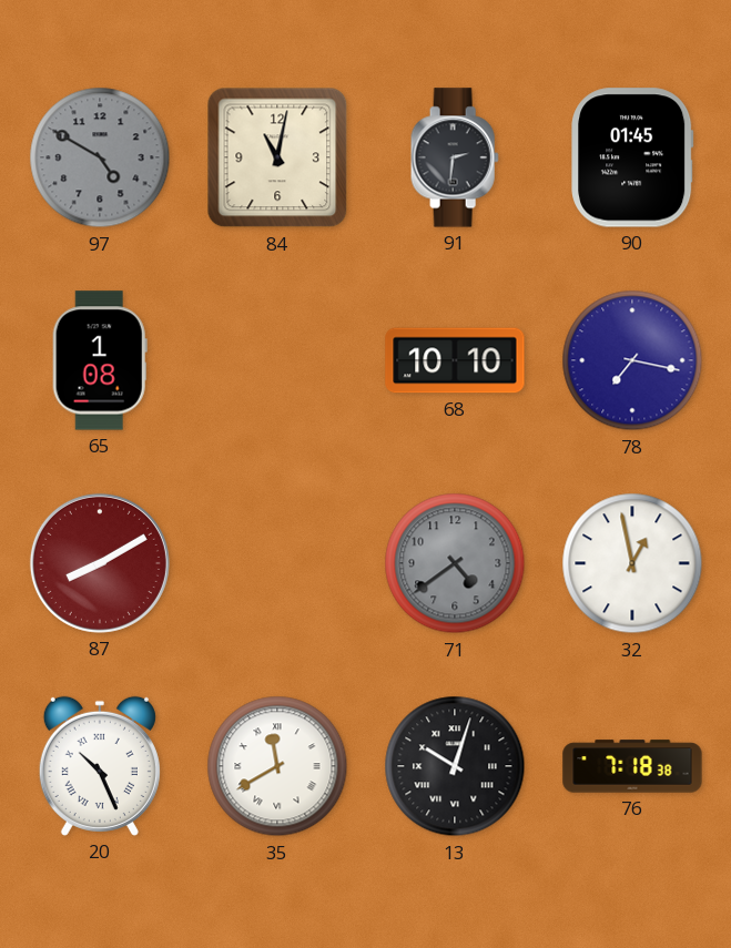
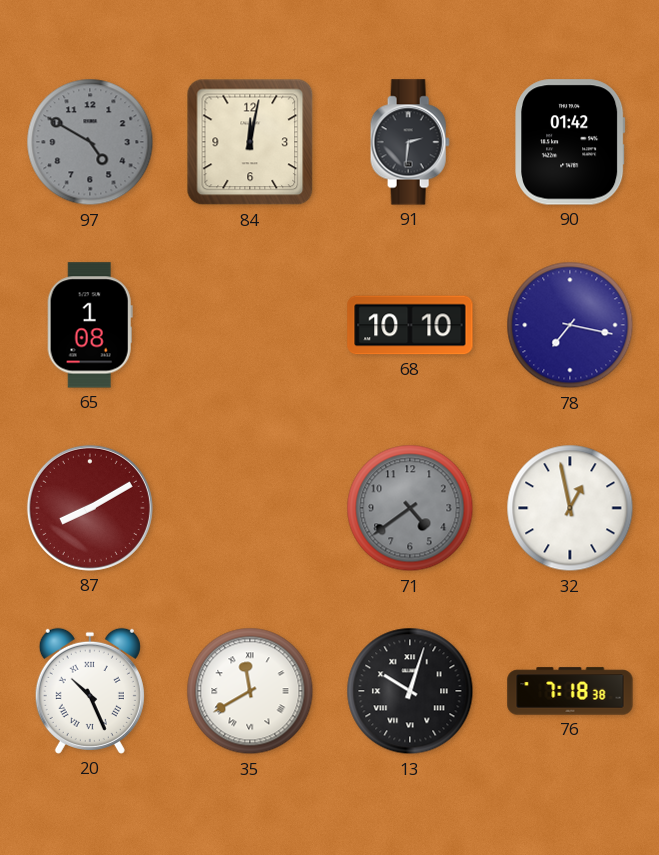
84: 11:02 -> 12:02
90: 01:45 -> 01:42
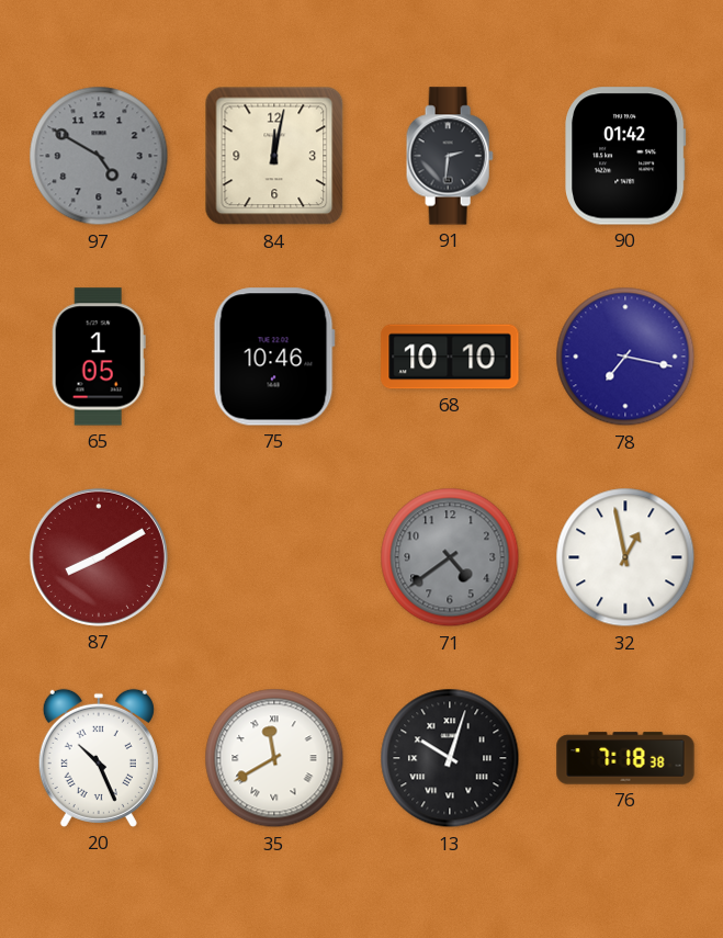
65: 1:08 -> 1:05
75: none -> 10:46
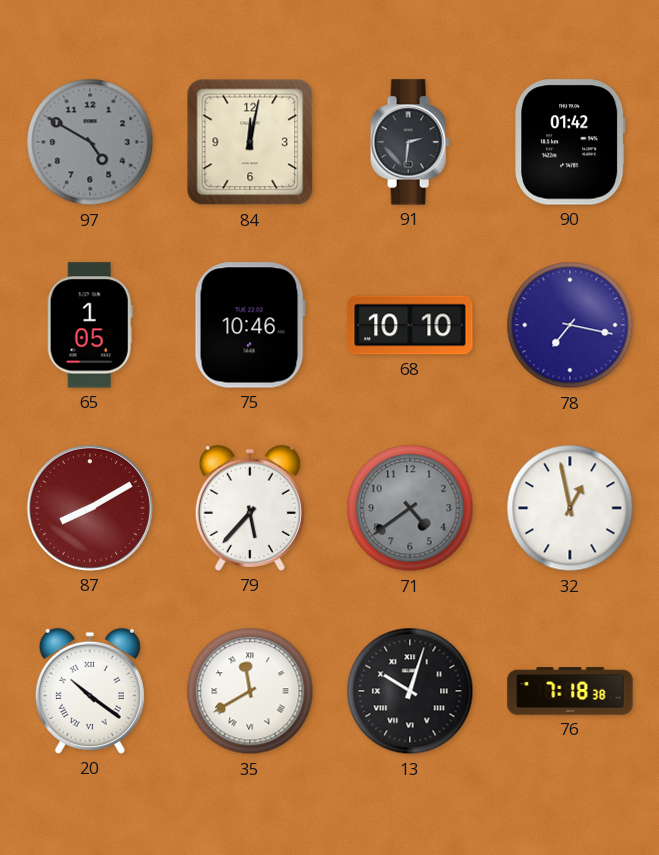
79: none -> 5:37
20: 10:26 -> 10:21
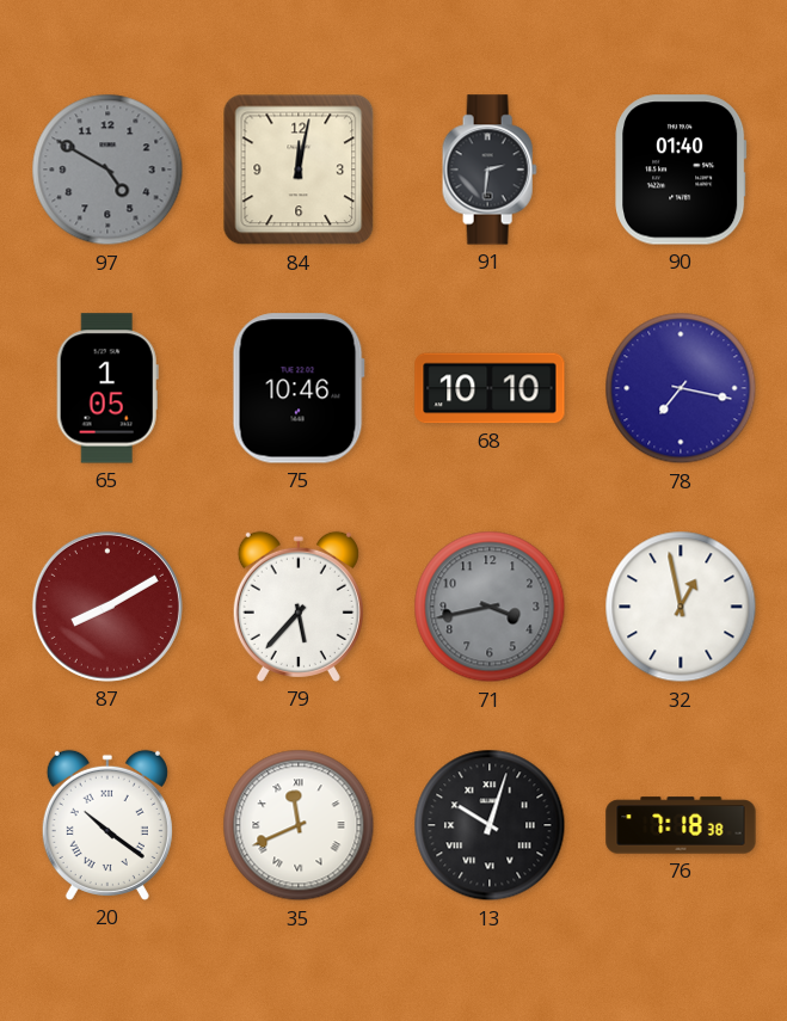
90: 01:42 -> 01:40
71: 4:39 -> 3:43
35: 11:40 -> 11:41
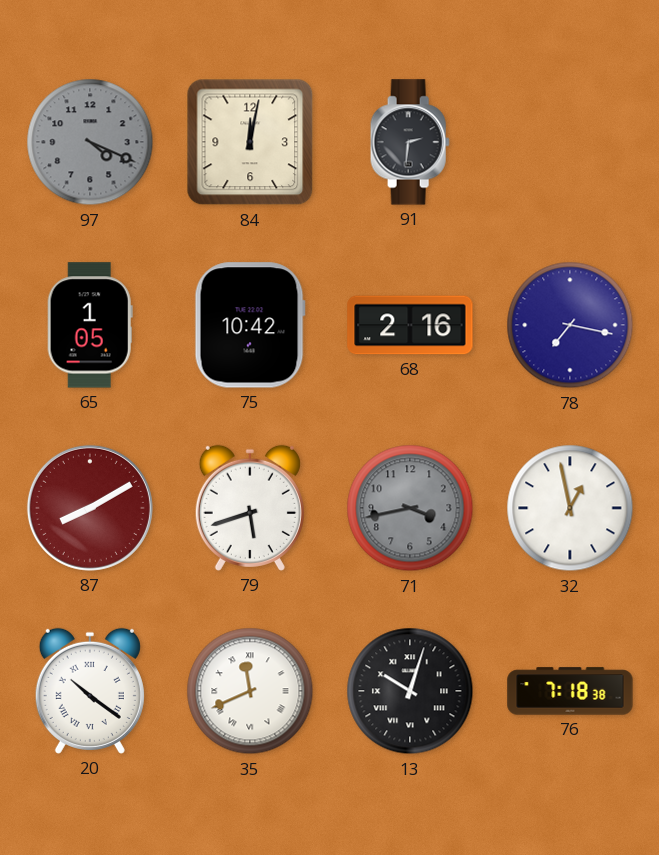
97: 4:50 -> 4:19
90: 01:40 -> none
75: 10:46 -> 10:42
68: 10:10 -> 2:16
79: 5:37 -> 5:42
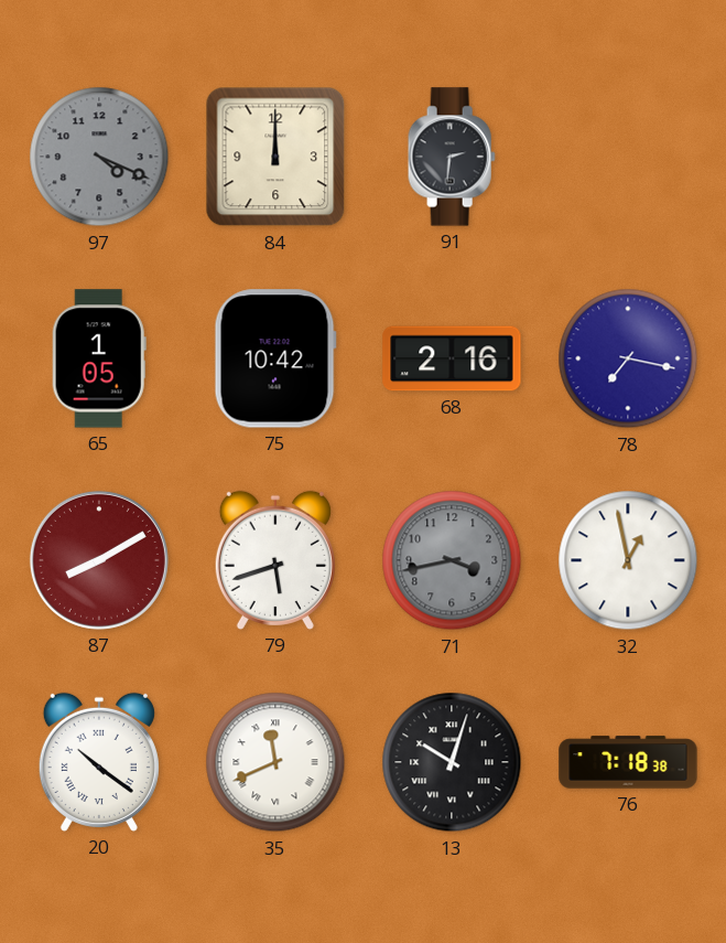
84: 12:02 -> 12:00
